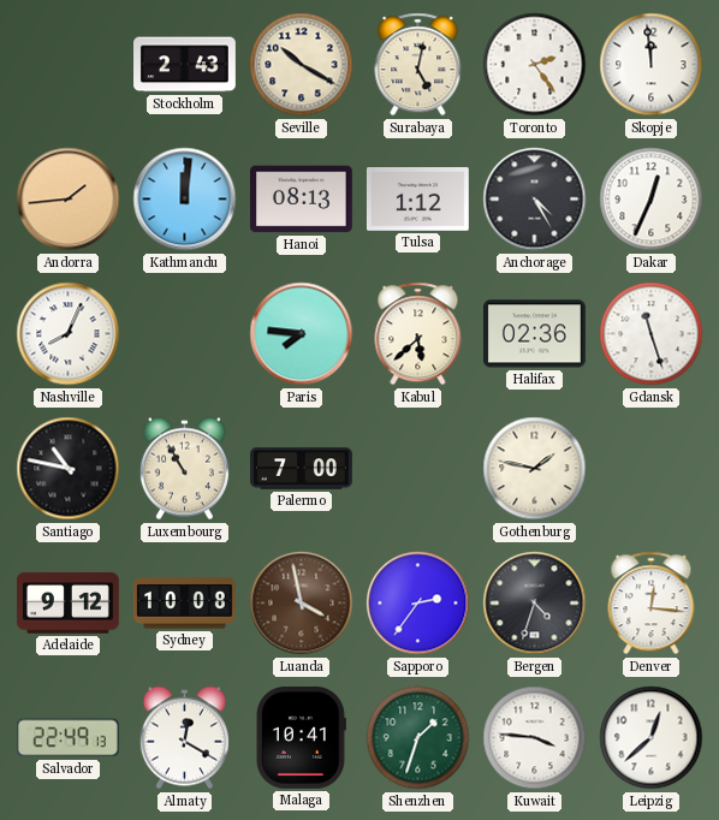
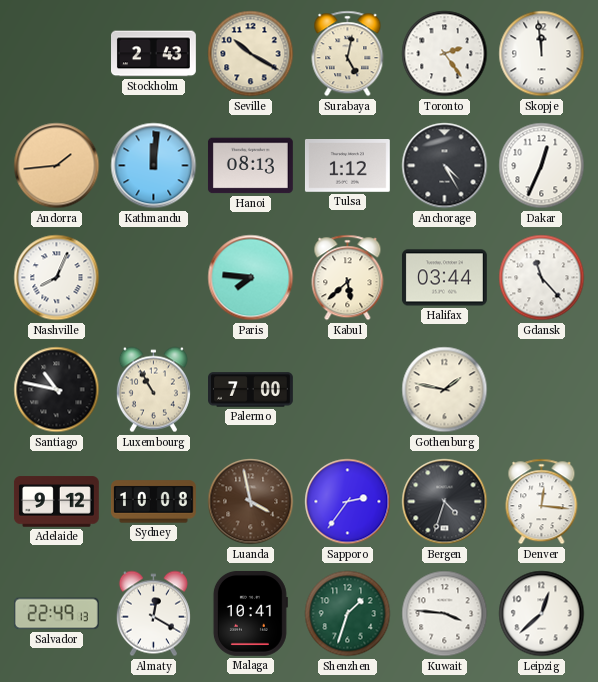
Halifax: 02:36 -> 03:44
Gdansk: 11:27 -> 11:23
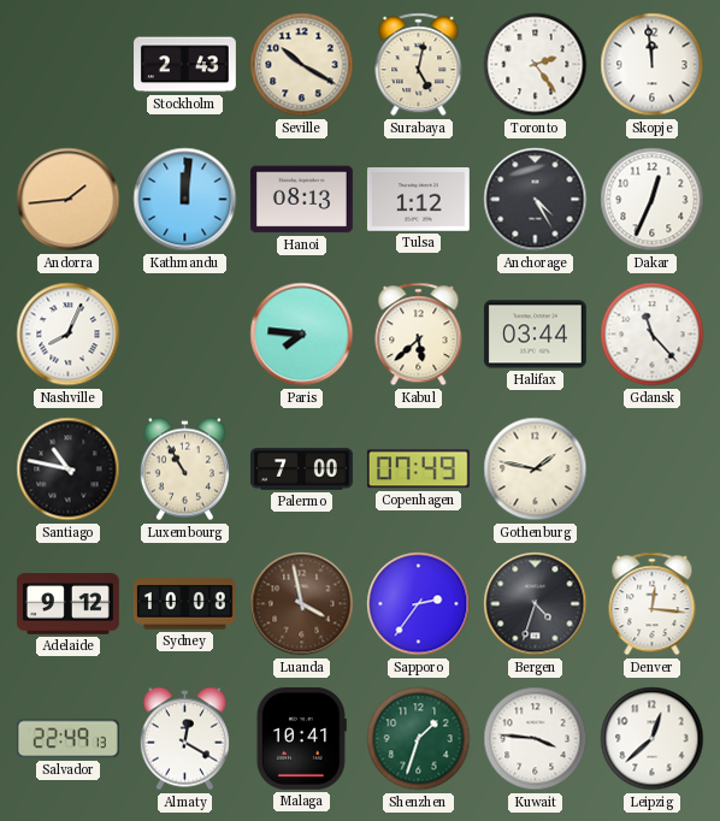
Copenhagen: none -> 07:49
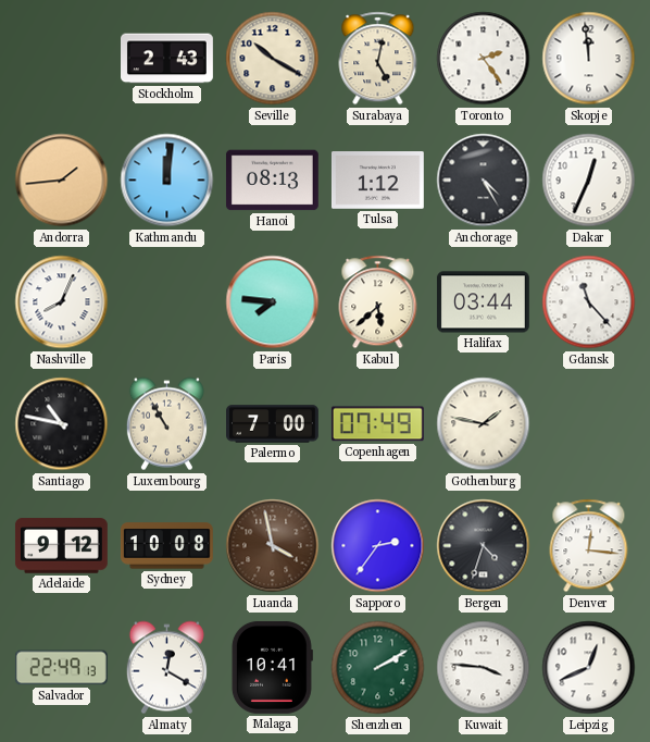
Shenzhen: 1:33 -> 2:10
Leipzig: 12:38 -> 12:41
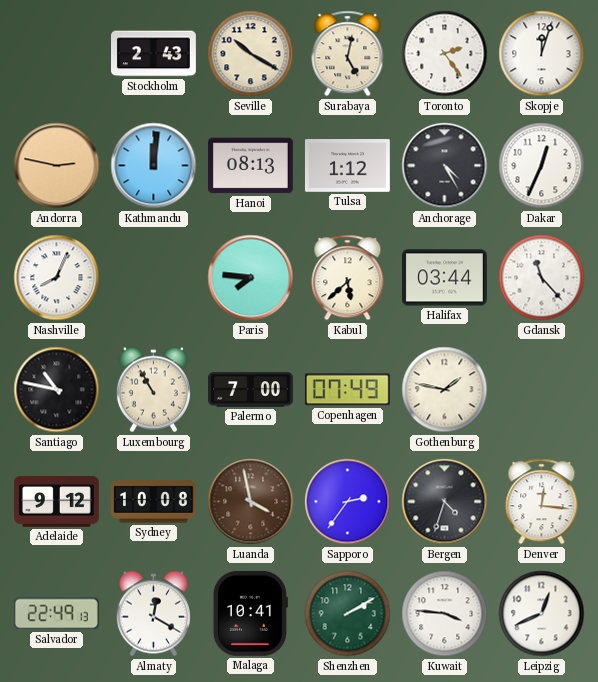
Skopje: 11:59 -> 12:03
Andorra: 1:44 -> 2:47
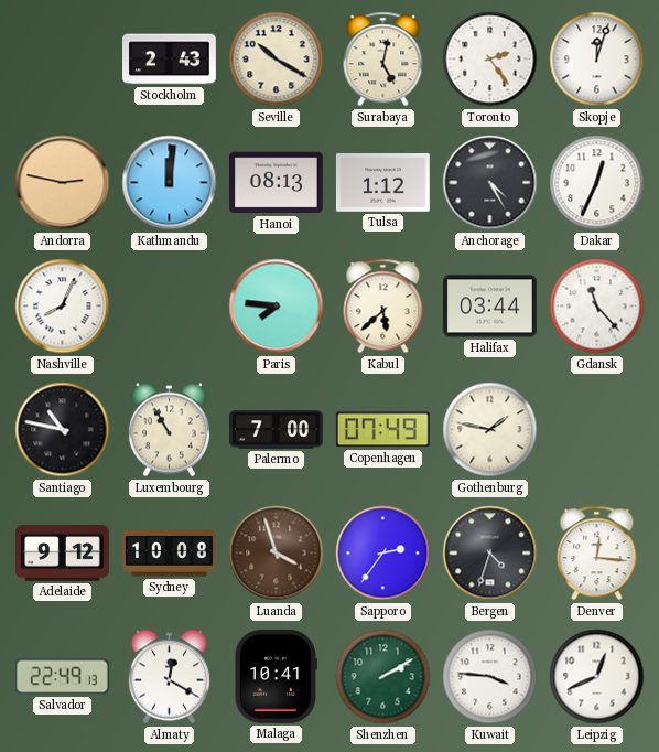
Luanda: 3:58 -> 3:57
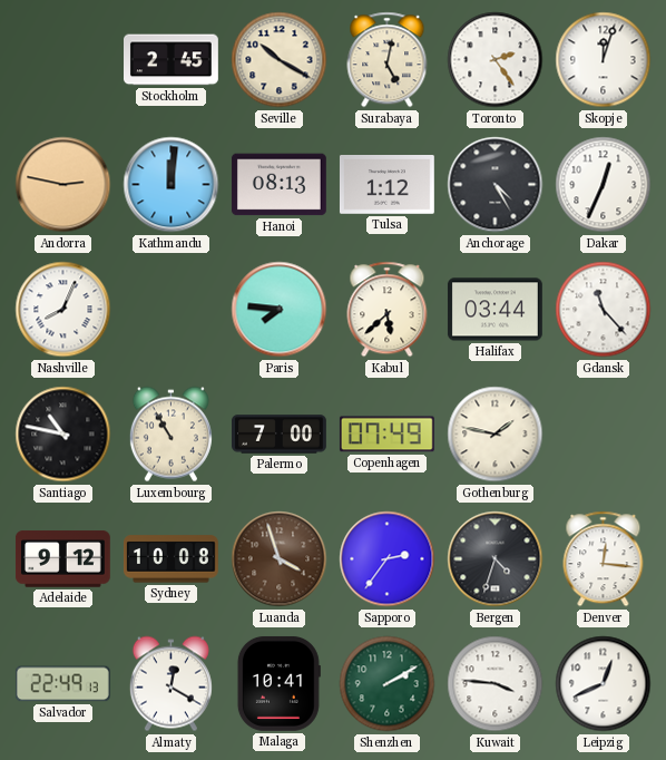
Stockholm: 2:43 -> 2:45
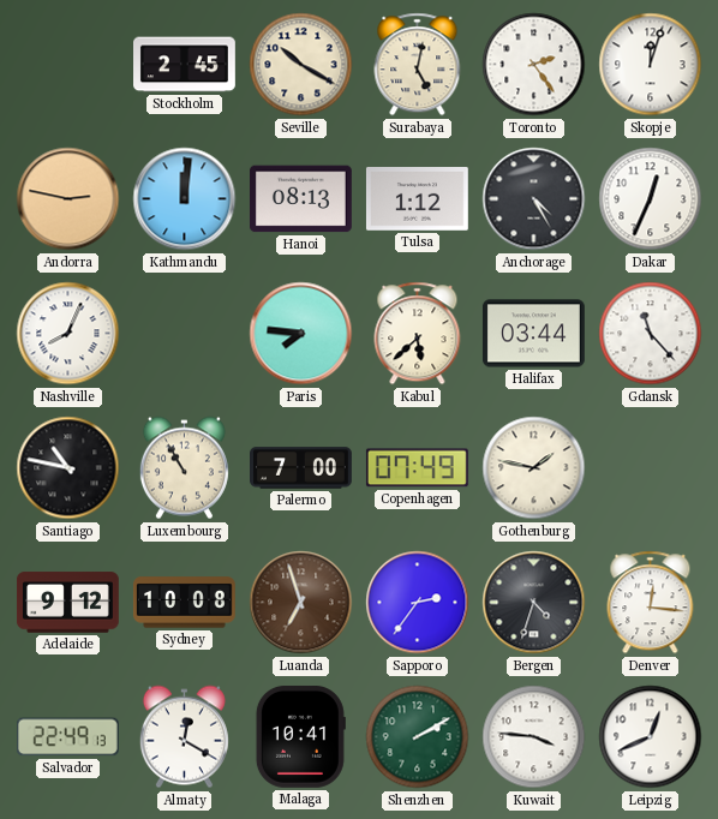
Luanda: 3:57 -> 6:57
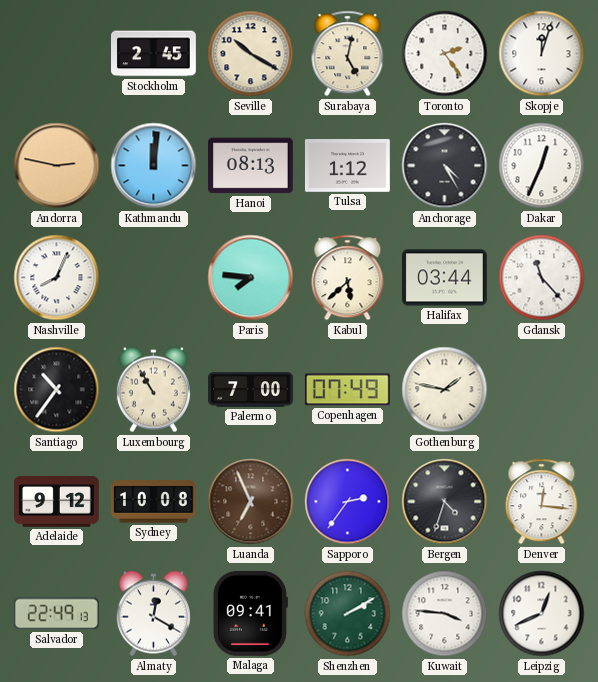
Santiago: 10:47 -> 10:36
Luanda: 6:57 -> 6:56
Malaga: 10:41 -> 09:41
